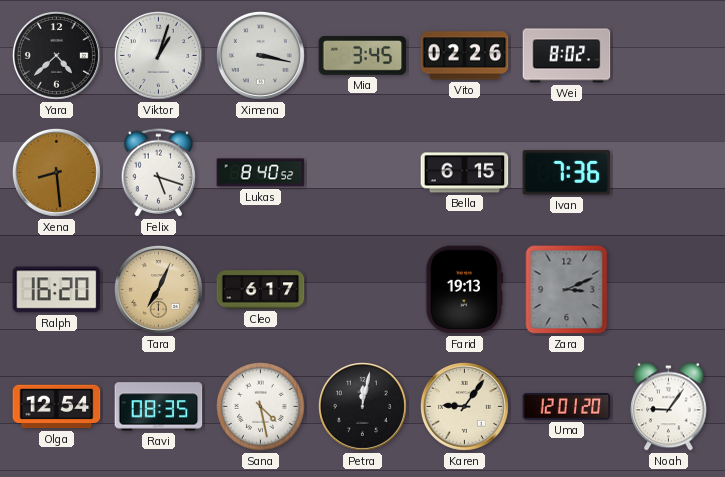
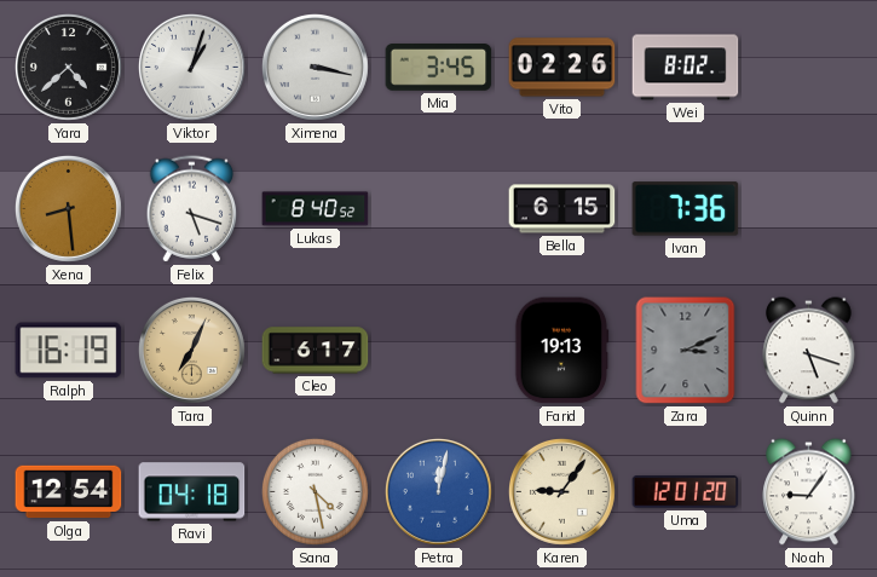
Ralph: 16:20 -> 16:19
Quinn: none -> 5:18
Ravi: 08:35 -> 04:18
Petra dial: black -> blue
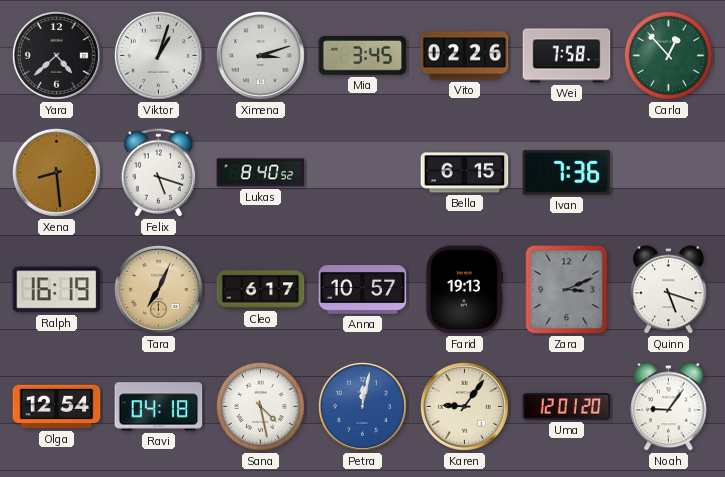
Ximena: 3:17 -> 3:12
Wei: 8:02 -> 7:58
Carla: none -> 12:53
Anna: none -> 10:57
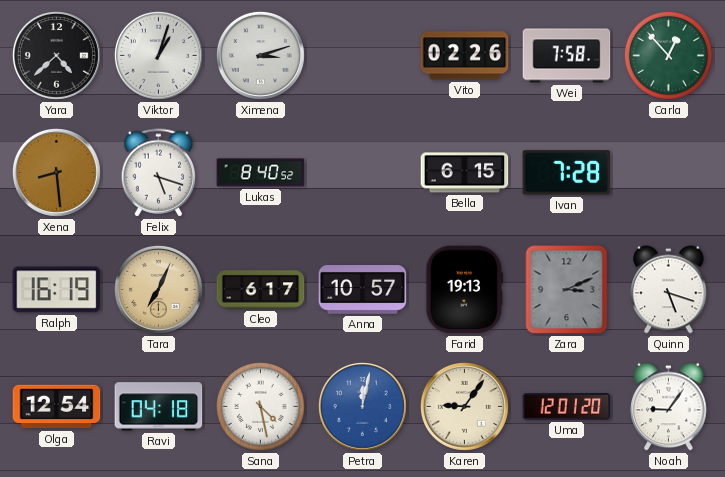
Mia: 3:45 -> none
Ivan: 7:36 -> 7:28
